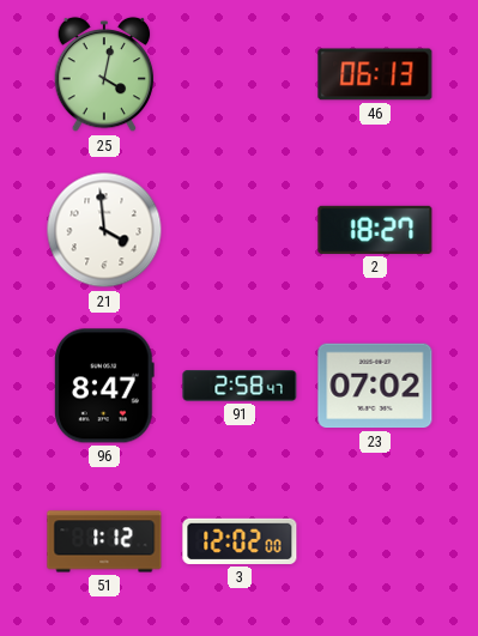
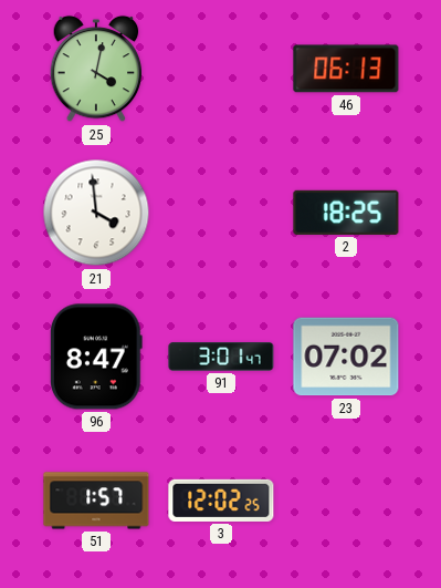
2: 18:27 -> 18:25
91: 2:58 -> 3:01
51: 1:12 -> 1:57
3: 12:02:00 -> 12:02:25
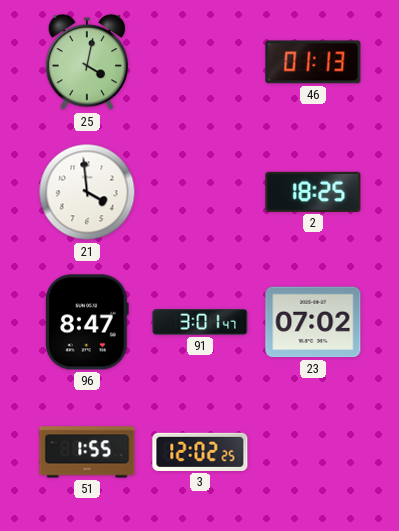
46: 06:13 -> 01:13
51: 1:57 -> 1:55
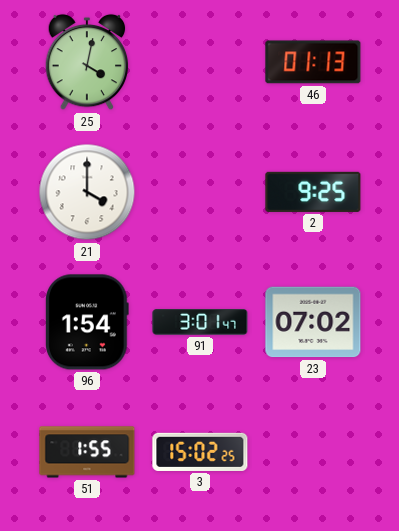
21: 3:59 -> 4:00
2: 18:25 -> 9:25
96: 8:47 -> 1:54
3: 12:02 -> 15:02
